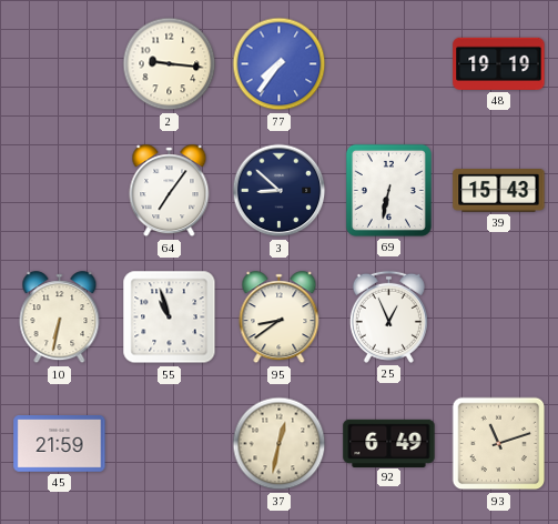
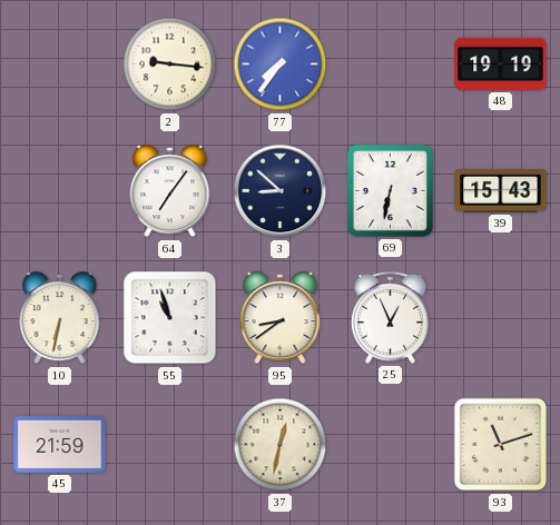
92: 6:49 -> none
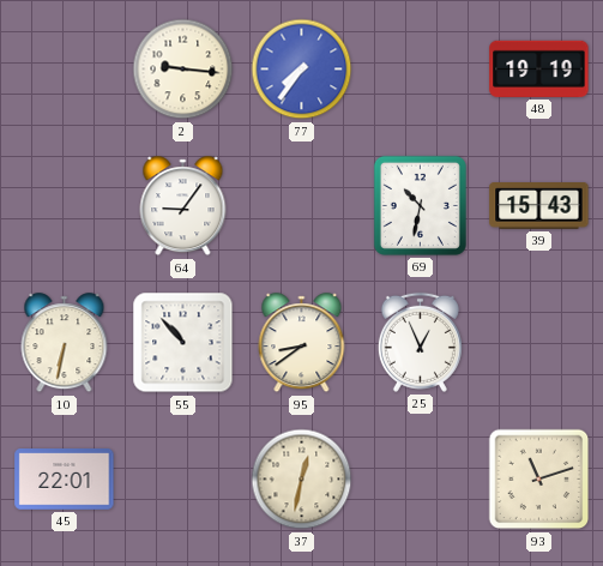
64: 7:06 -> 9:06
3: 8:52 -> none
69: 6:32 -> 10:32
55: 10:57 -> 10:53
45: 21:59 -> 22:01
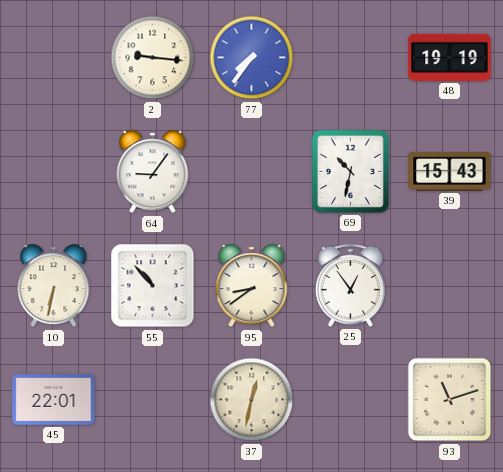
25: 12:56 -> 12:54
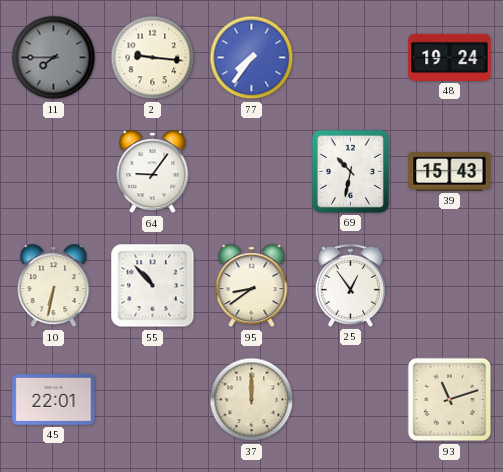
11: none -> 7:45
48: 19:19 -> 19:24
37: 12:32 -> 12:00
